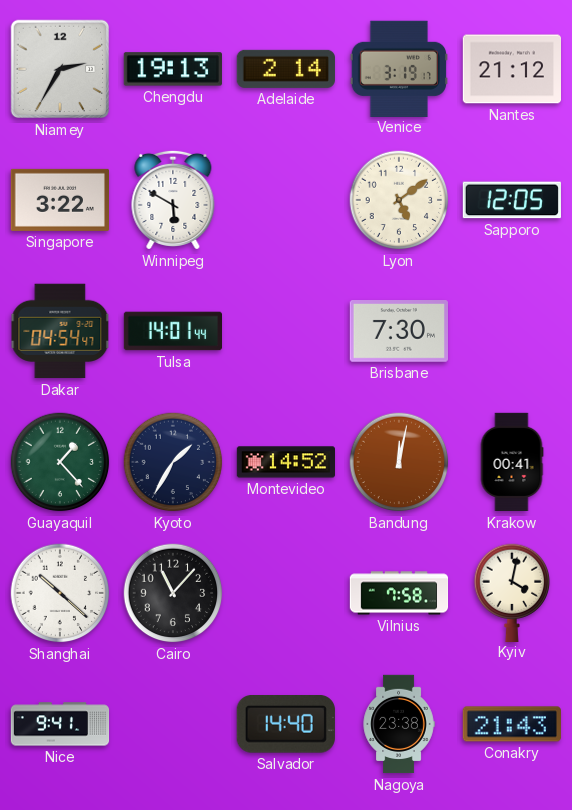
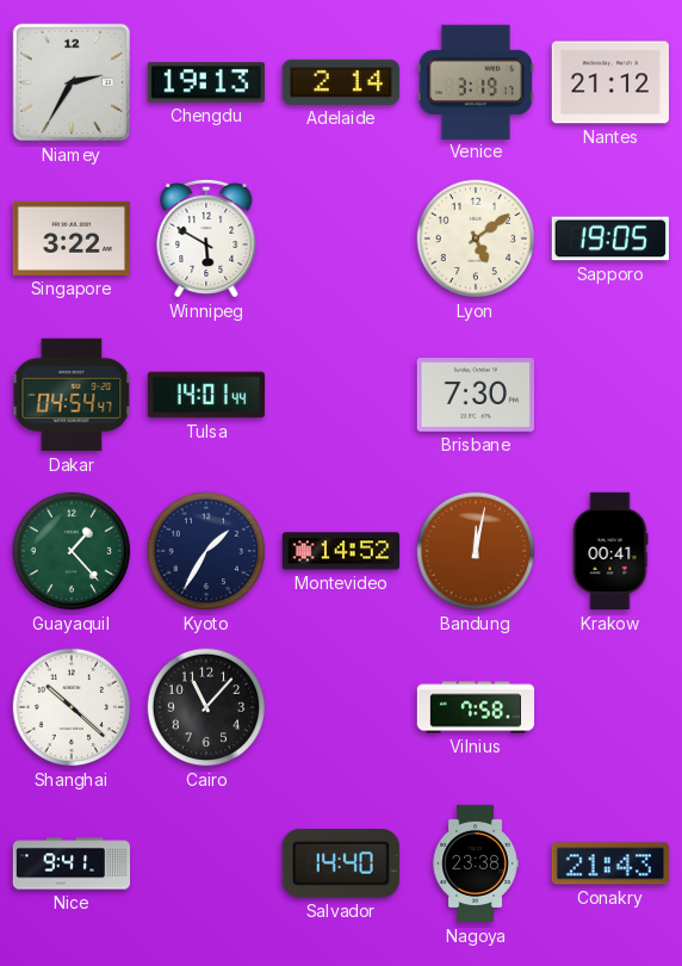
Sapporo: 12:05 -> 19:05
Kyiv: 4:02 -> none
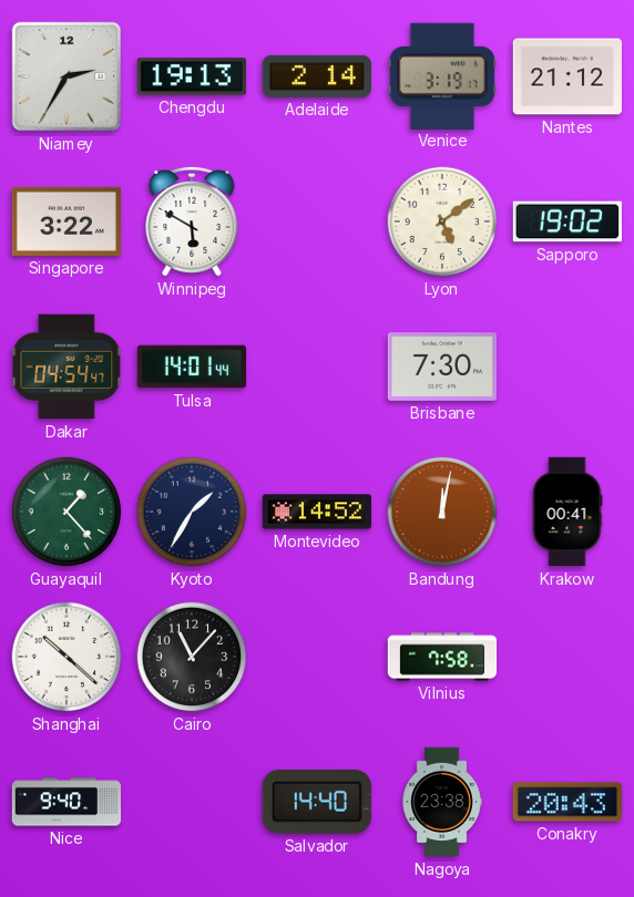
Sapporo: 19:05 -> 19:02
Nice: 9:41 -> 9:40
Conakry: 21:43 -> 20:43
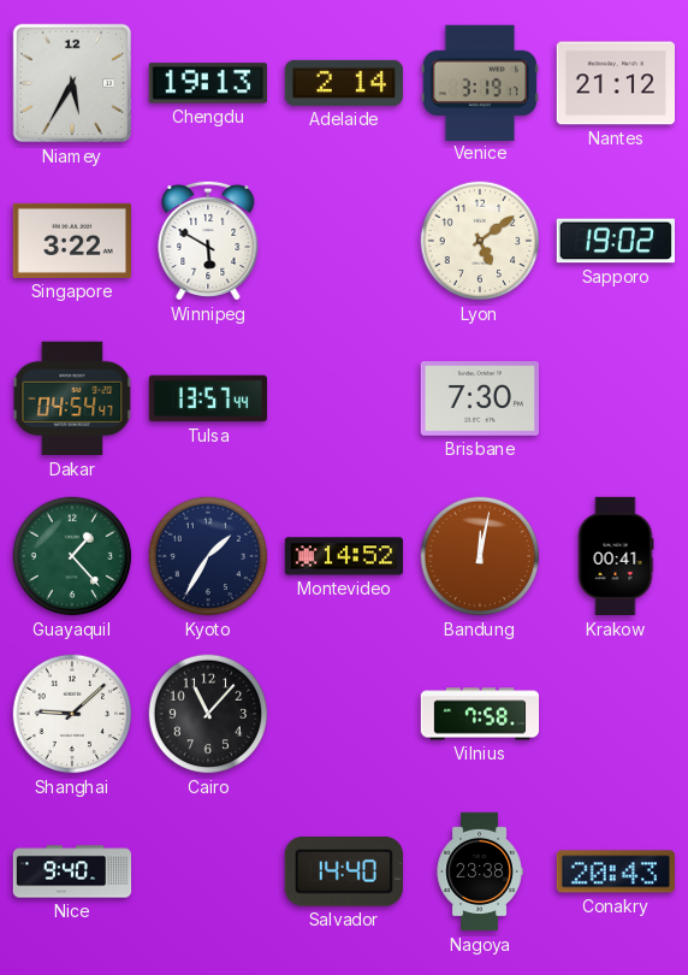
Niamey: 2:35 -> 5:35
Tulsa: 14:01 -> 13:57
Shanghai: 10:22 -> 9:08
